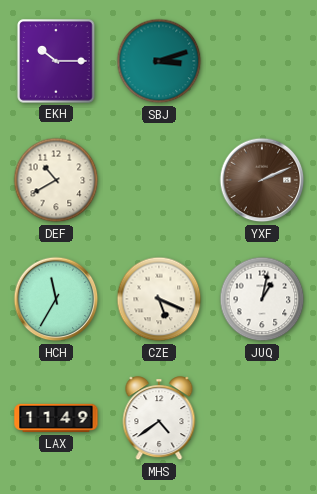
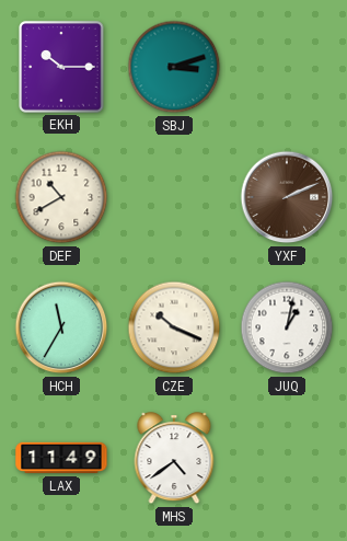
CZE: 5:19 -> 10:19
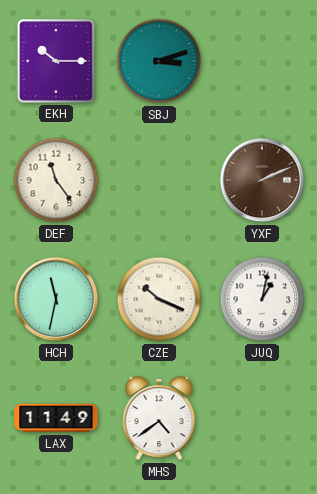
DEF: 10:40 -> 11:24
HCH: 11:35 -> 11:32
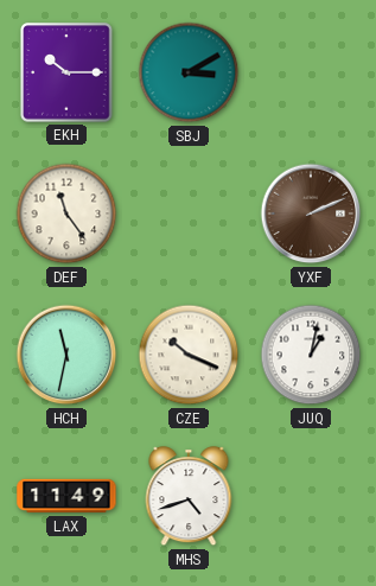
SBJ: 3:12 -> 3:10
MHS: 4:39 -> 4:42
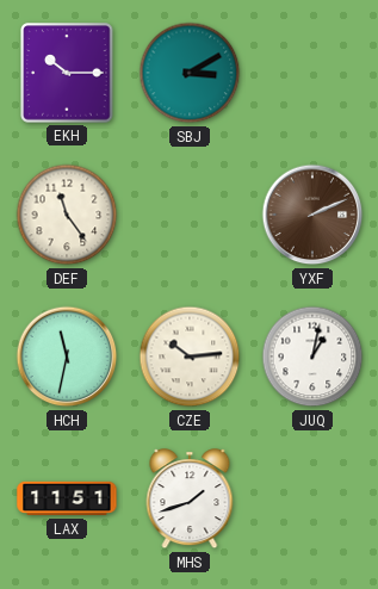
CZE: 10:19 -> 10:14
LAX: 11:49 -> 11:51
MHS: 4:42 -> 1:42
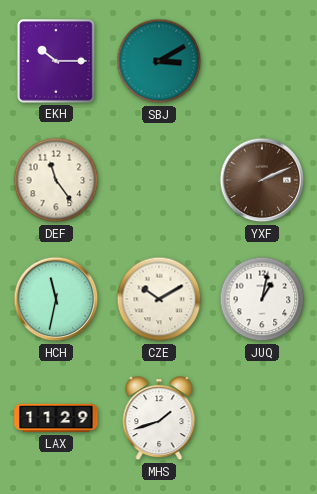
CZE: 10:14 -> 10:10
LAX: 11:51 -> 11:29
